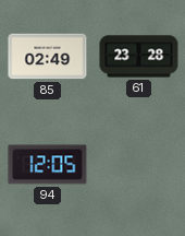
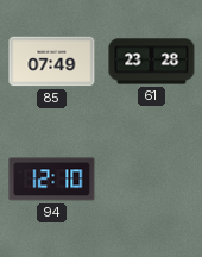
85: 02:49 -> 07:49
94: 12:05 -> 12:10
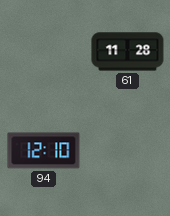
85: 07:49 -> none
61: 23:28 -> 11:28
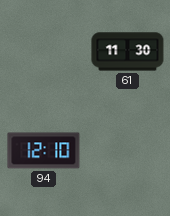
61: 11:28 -> 11:30
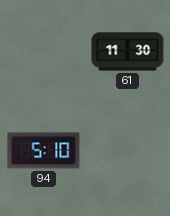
94: 12:10 -> 5:10
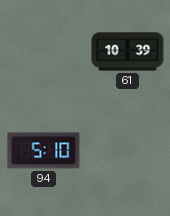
61: 11:30 -> 10:39
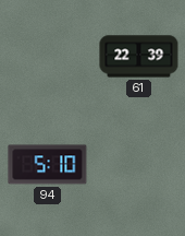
61: 10:39 -> 22:39
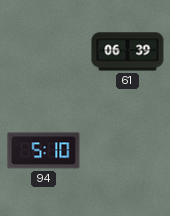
61: 22:39 -> 06:39
